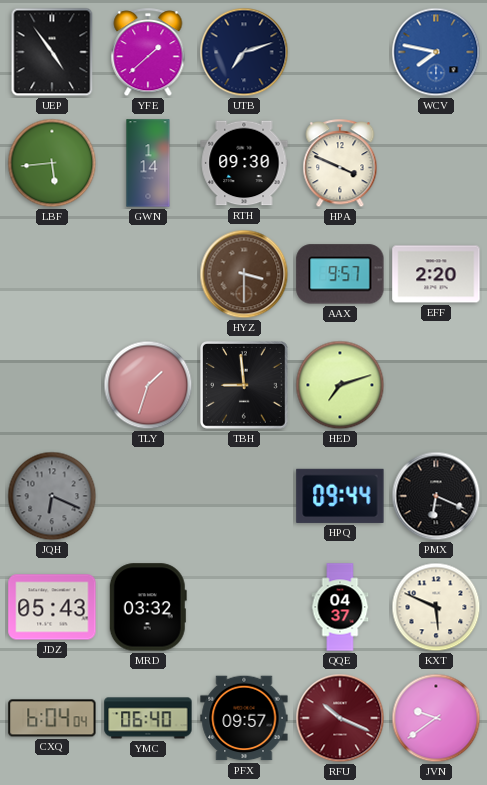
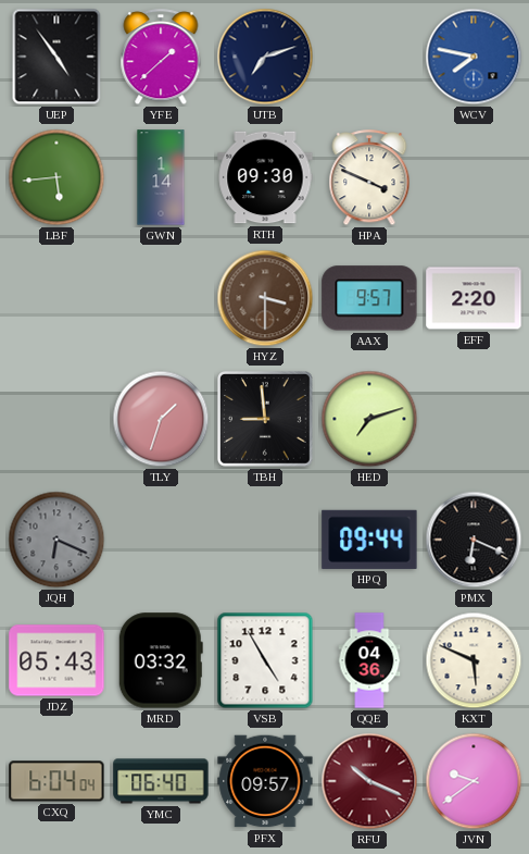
VSB: none -> 4:55
QQE: 04:37 -> 04:36
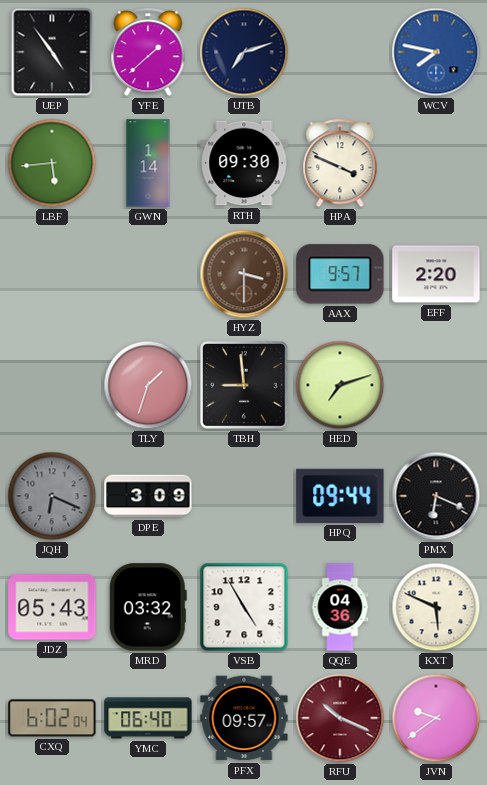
DPE: none -> 3:09
CXQ: 6:04 -> 6:02
